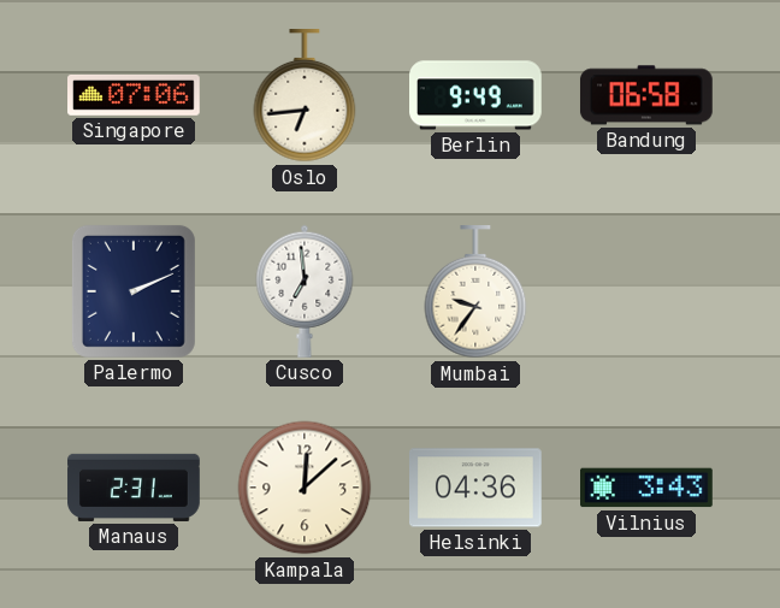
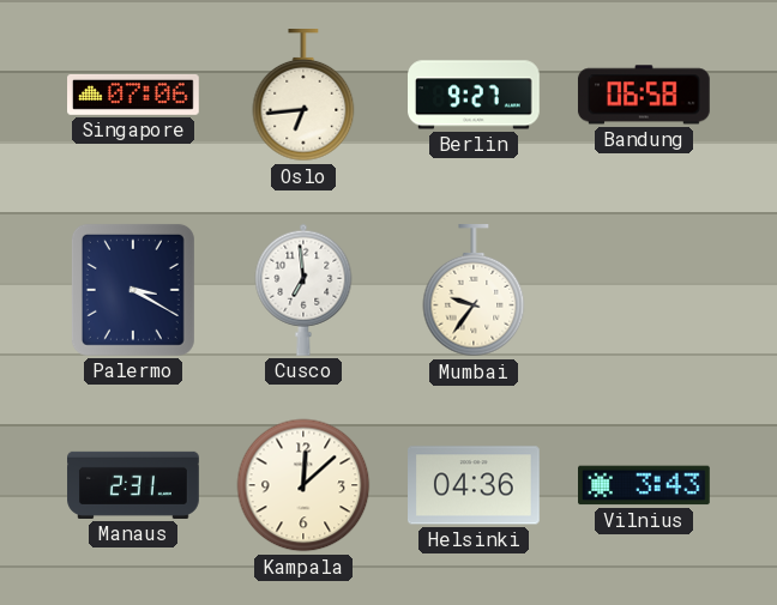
Berlin: 9:49 -> 9:27
Palermo: 2:11 -> 3:20
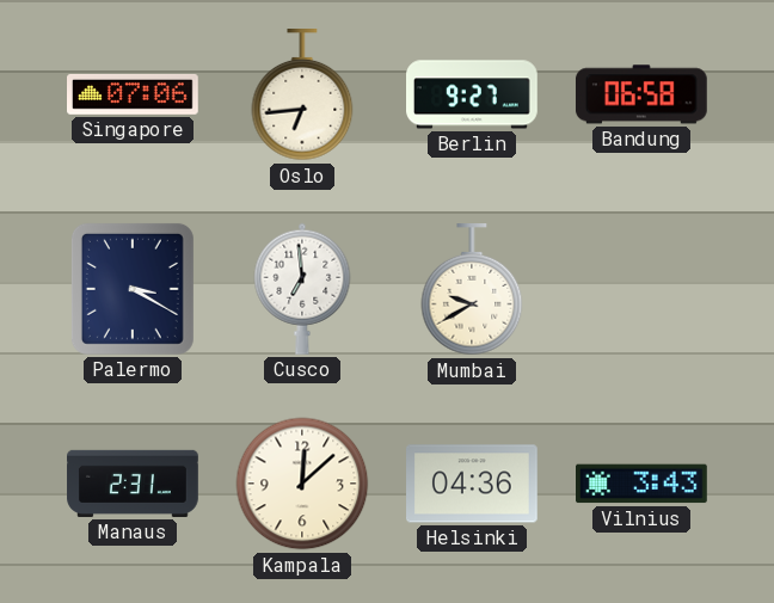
Mumbai: 9:36 -> 9:40
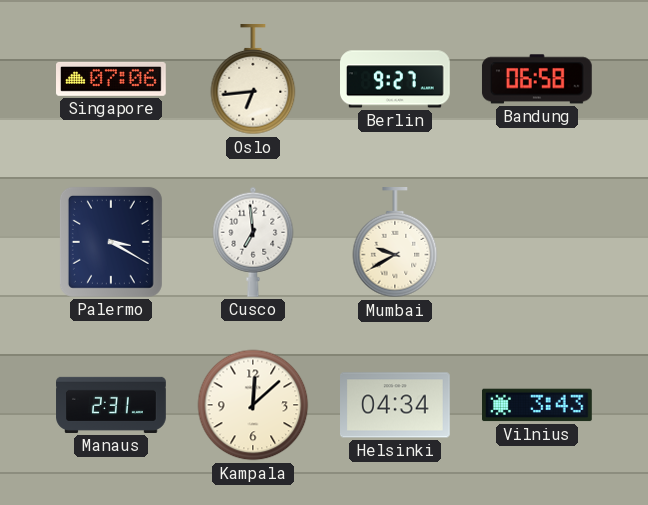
Helsinki: 04:36 -> 04:34
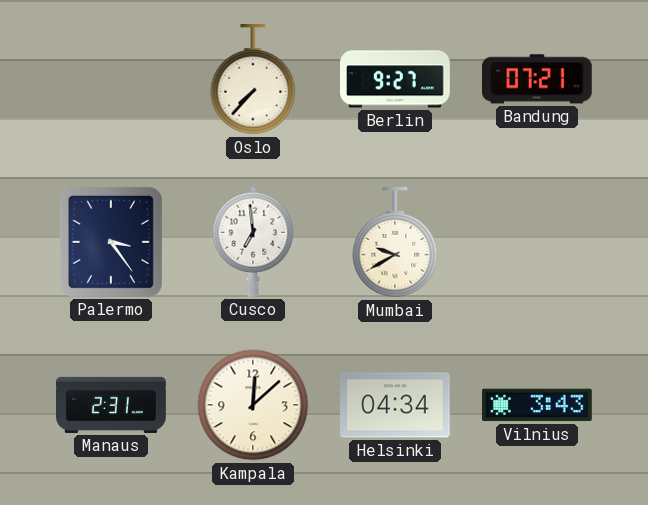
Singapore: 07:06 -> none
Oslo: 6:44 -> 7:37
Bandung: 06:58 -> 07:21
Palermo: 3:20 -> 3:24
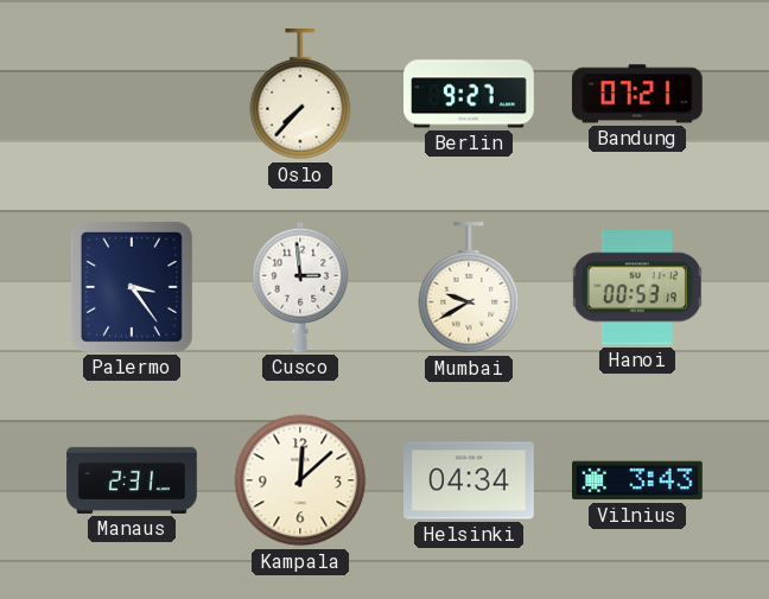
Cusco: 6:59 -> 2:59
Hanoi: none -> 00:53
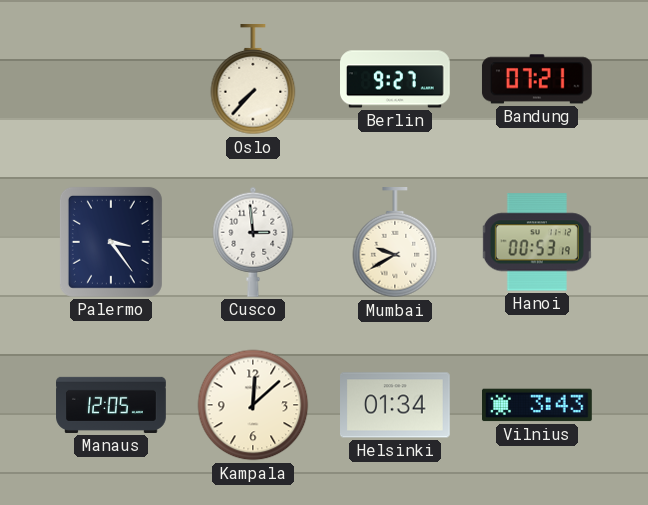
Manaus: 2:31 -> 12:05
Helsinki: 04:34 -> 01:34
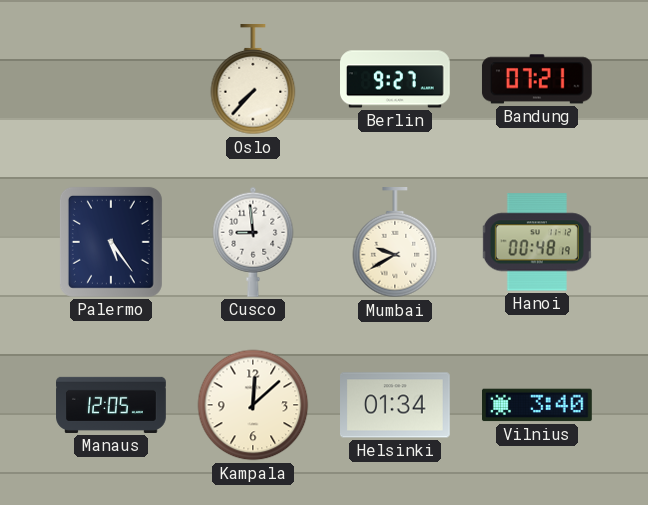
Palermo: 3:24 -> 5:24
Cusco: 2:59 -> 8:59
Hanoi: 00:53 -> 00:48
Vilnius: 3:43 -> 3:40
